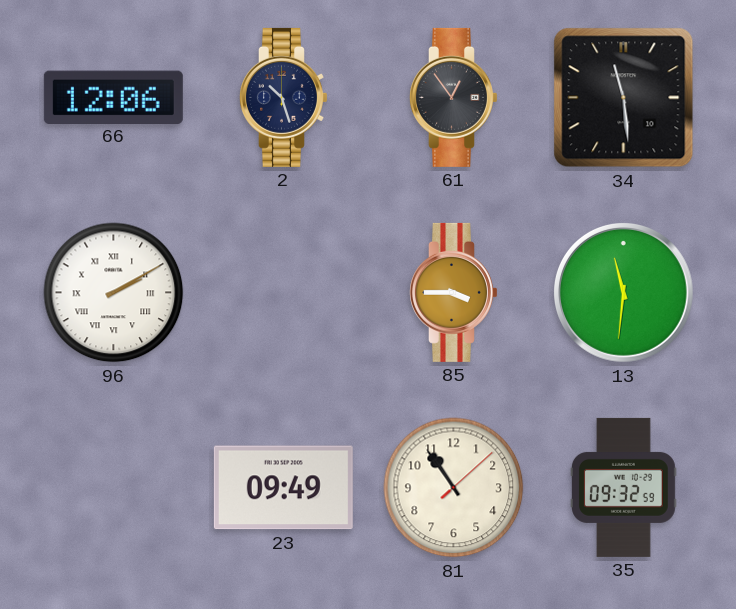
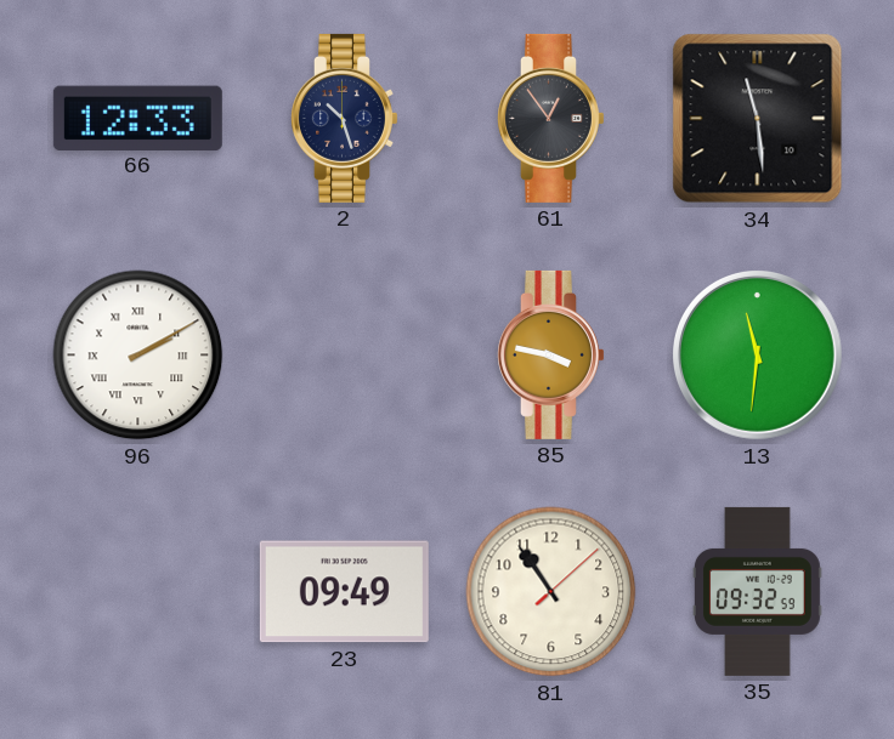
66: 12:06 -> 12:33
85: 3:45 -> 3:47
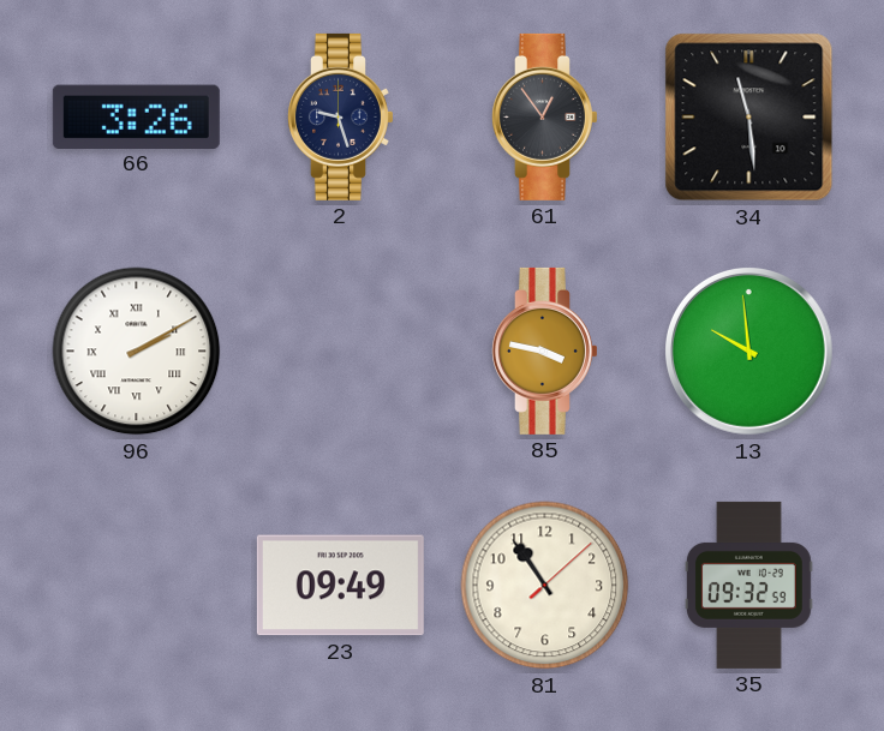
66: 12:33 -> 3:26
2: 10:27 -> 9:27
13: 11:31 -> 9:59
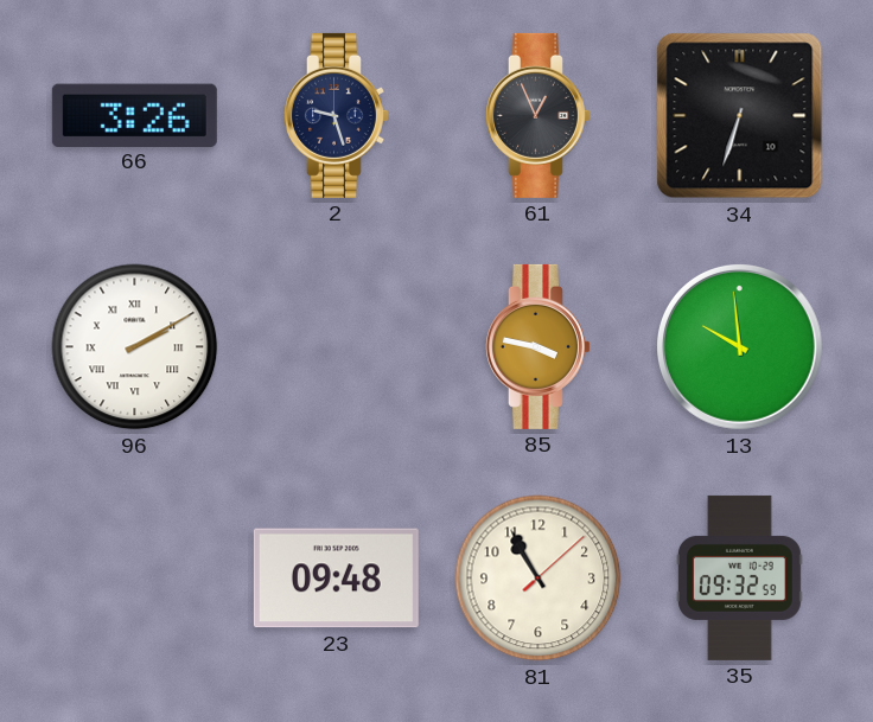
61: 12:54 -> 12:56
34: 11:29 -> 6:33
23: 09:49 -> 09:48
81: 10:54 -> 10:55
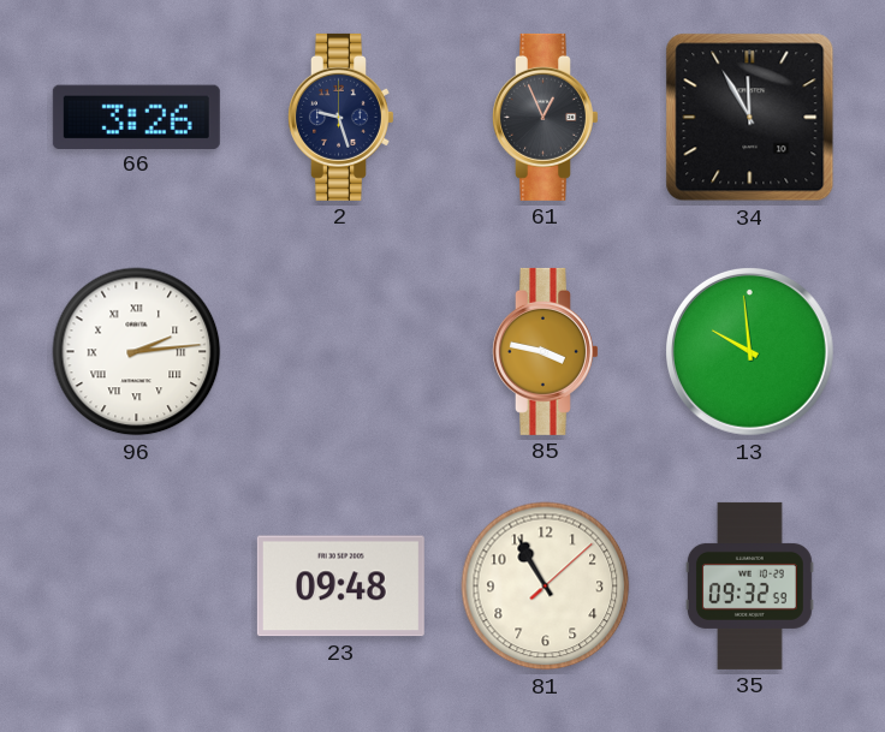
34: 6:33 -> 11:55
96: 2:10 -> 2:14
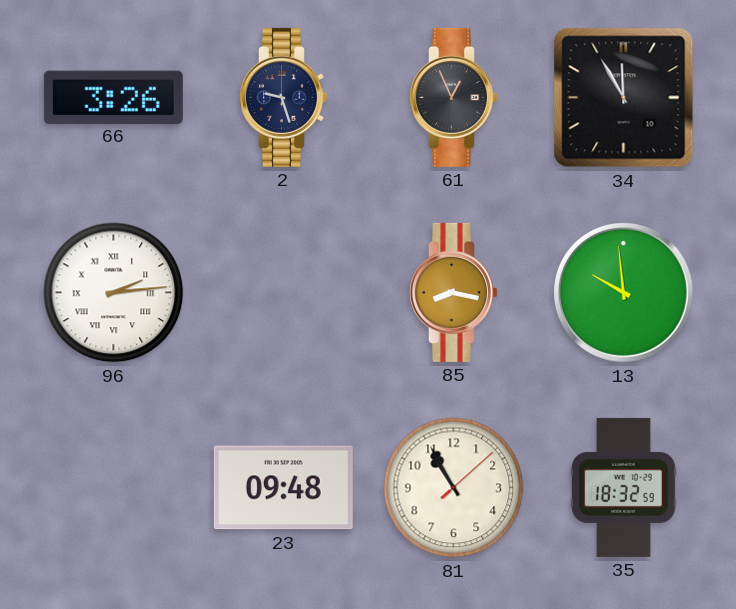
85: 3:47 -> 8:17
35: 09:32 -> 18:32
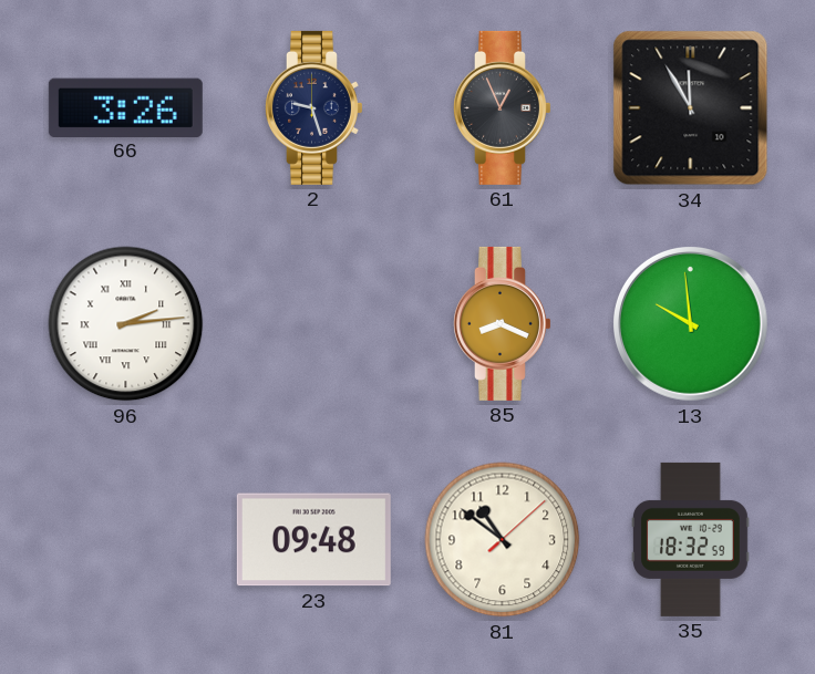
85: 8:17 -> 8:19
81: 10:55 -> 10:51
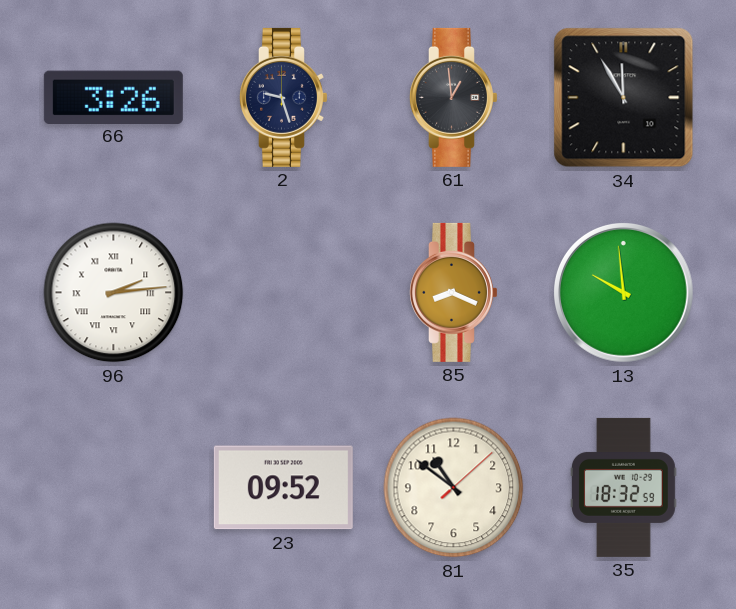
61: 12:56 -> 12:59
23: 09:48 -> 09:52
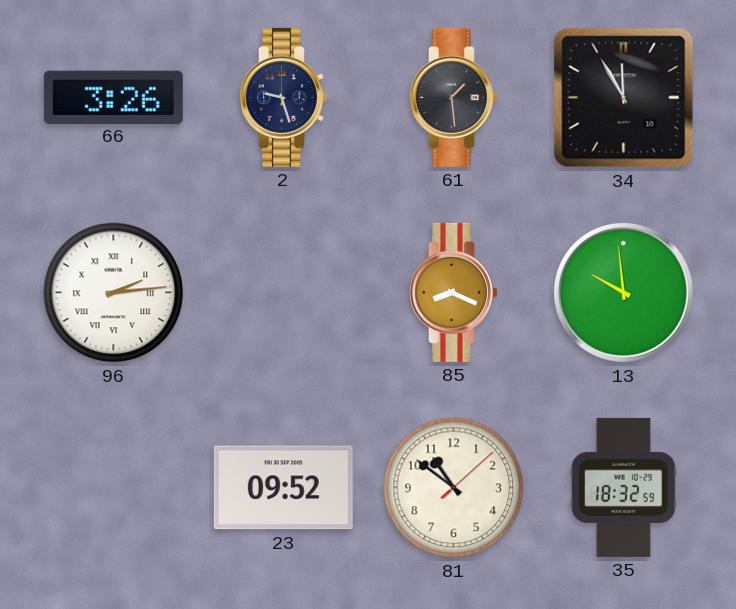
61: 12:59 -> 1:29
